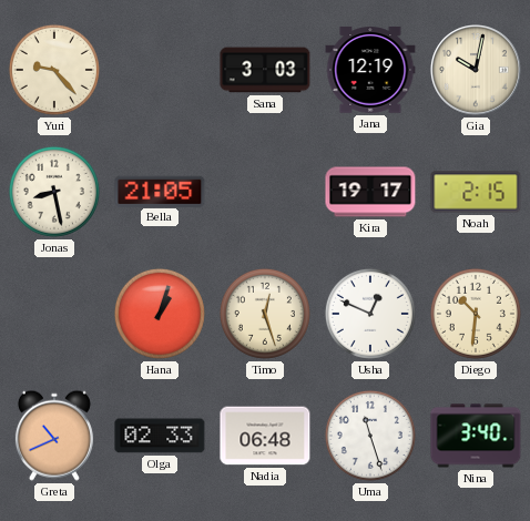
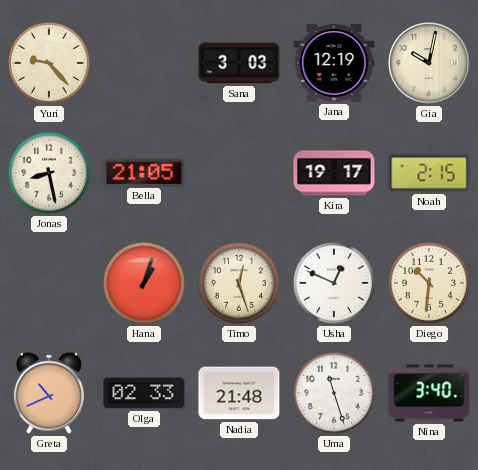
Nadia: 06:48 -> 21:48
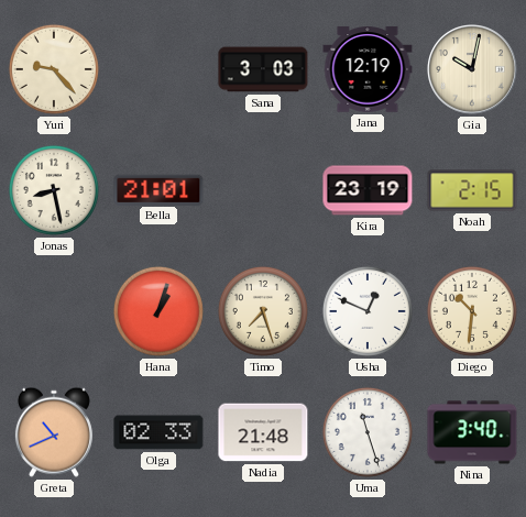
Bella: 21:05 -> 21:01
Kira: 19:17 -> 23:19
Timo: 12:27 -> 7:27
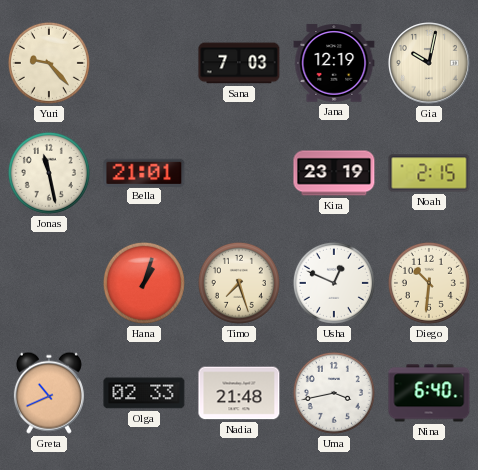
Sana: 3:03 -> 7:03
Jonas: 8:28 -> 11:28
Uma: 11:27 -> 3:43
Nina: 3:40 -> 6:40
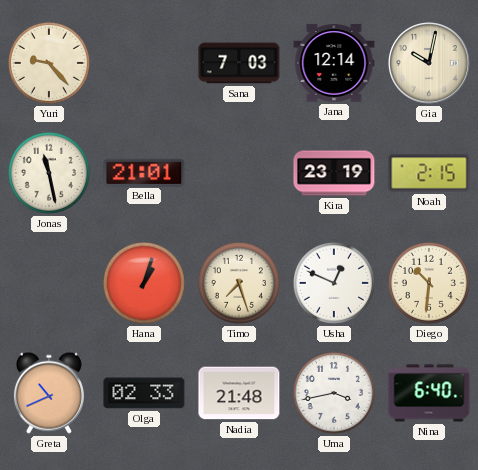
Jana: 12:19 -> 12:14
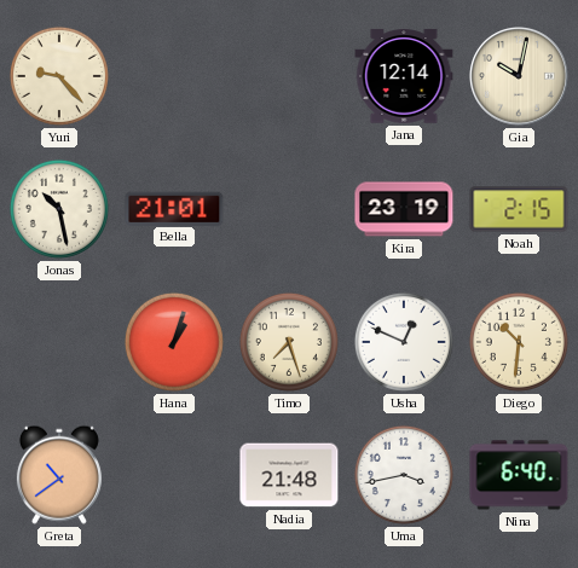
Sana: 7:03 -> none
Jonas: 11:28 -> 10:28
Greta: 10:41 -> 10:39
Olga: 02:33 -> none
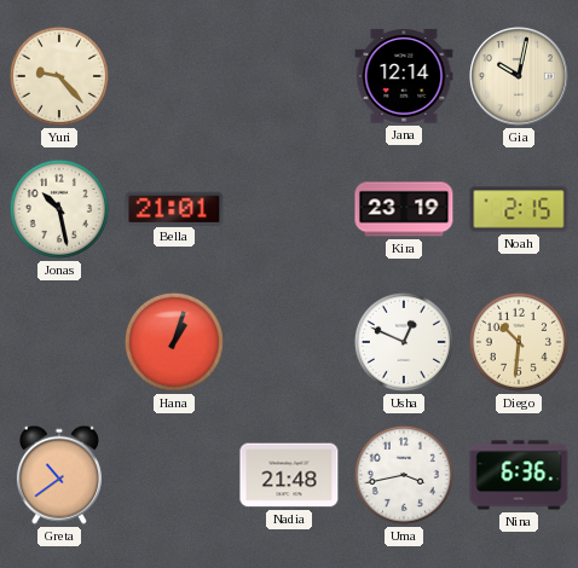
Timo: 7:27 -> none
Nina: 6:40 -> 6:36
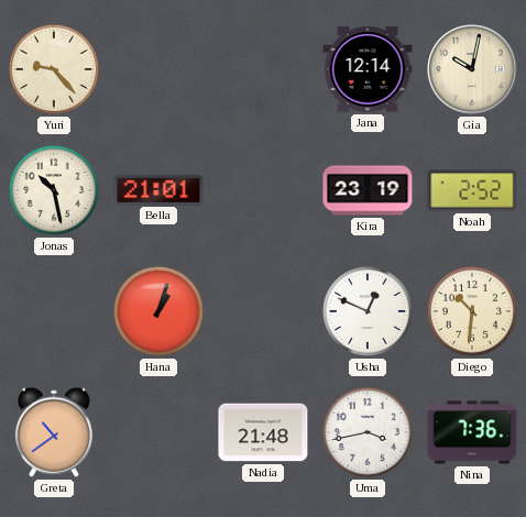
Noah: 2:15 -> 2:52
Nina: 6:36 -> 7:36
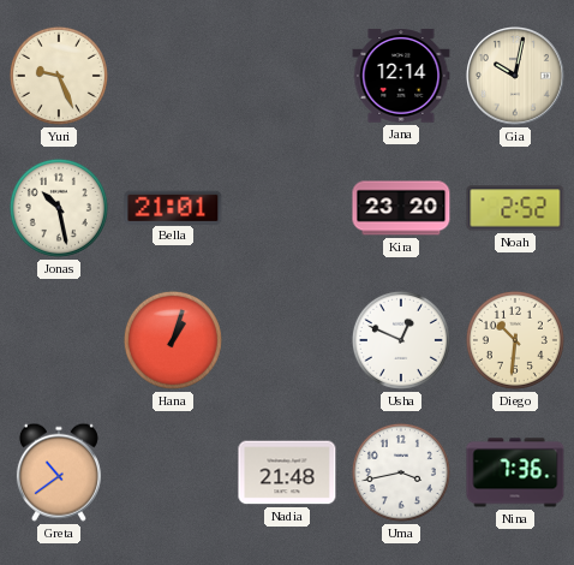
Yuri: 9:23 -> 9:26
Kira: 23:19 -> 23:20
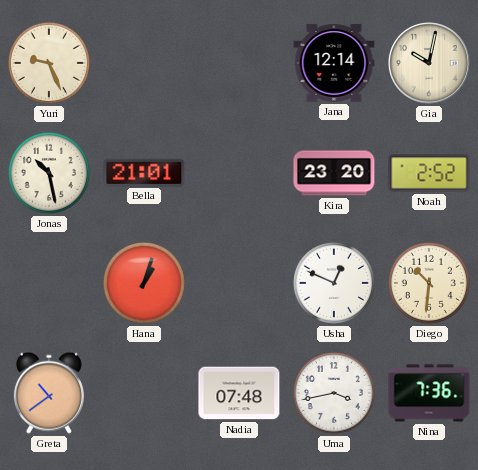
Nadia: 21:48 -> 07:48
